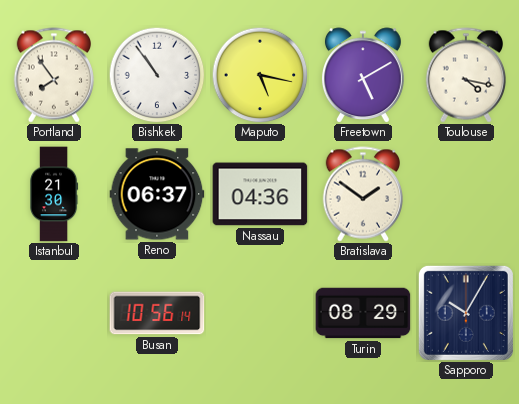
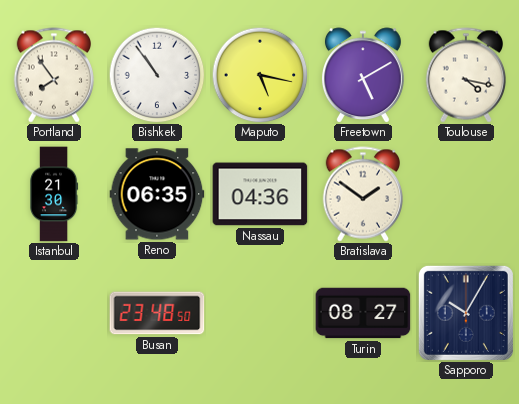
Reno: 06:37 -> 06:35
Busan: 10:56 -> 23:48
Turin: 08:29 -> 08:27
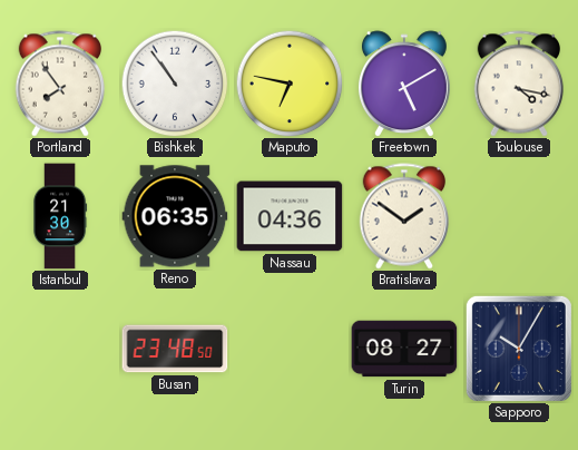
Maputo: 5:17 -> 6:47
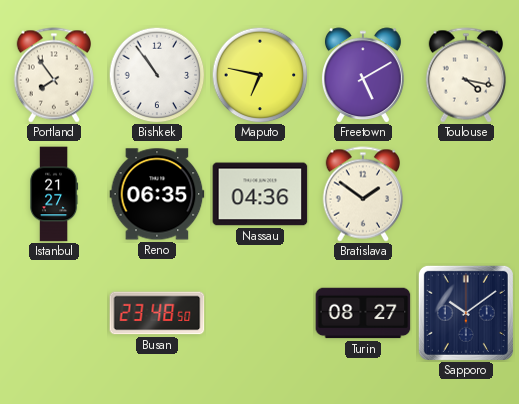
Istanbul: 21:30 -> 21:27
Sapporo: 10:05 -> 10:09
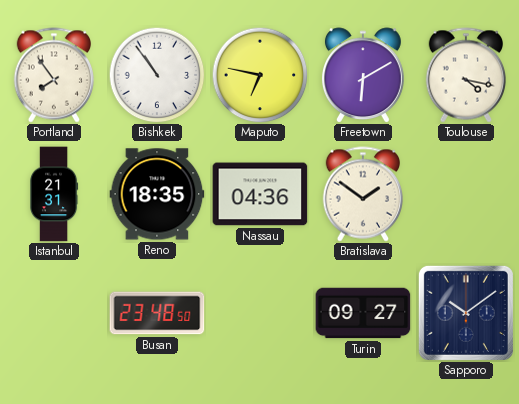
Freetown: 5:10 -> 6:10
Istanbul: 21:27 -> 21:31
Reno: 06:35 -> 18:35
Turin: 08:27 -> 09:27
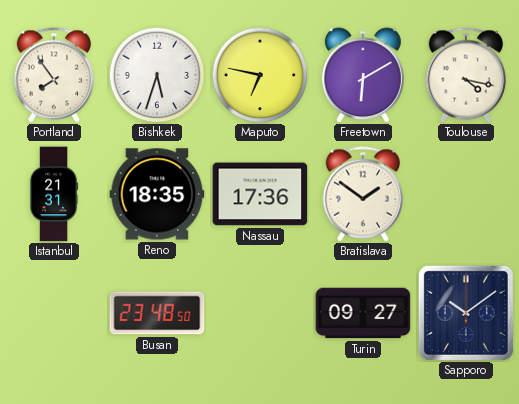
Bishkek: 10:54 -> 5:33
Nassau: 04:36 -> 17:36
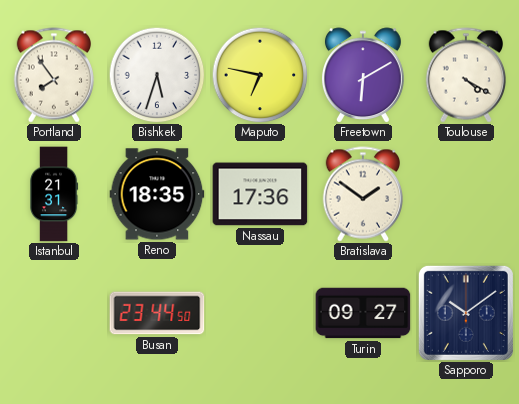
Toulouse: 4:17 -> 4:20
Busan: 23:48 -> 23:44
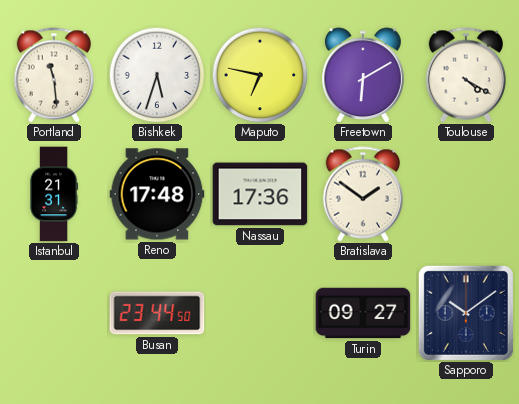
Portland: 7:54 -> 11:29
Reno: 18:35 -> 17:48
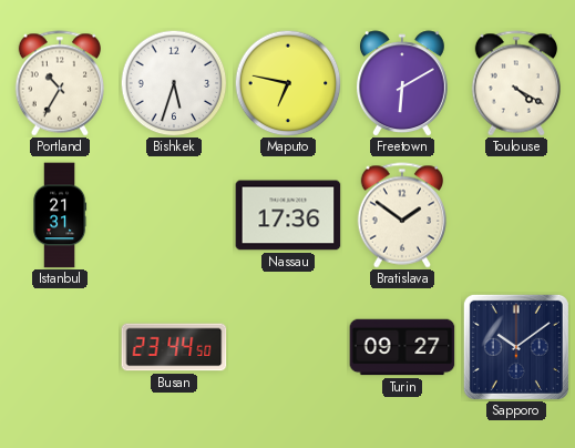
Portland: 11:29 -> 10:35
Reno: 17:48 -> none
